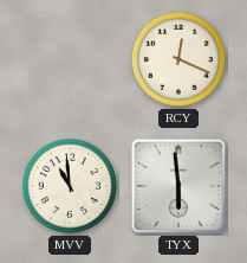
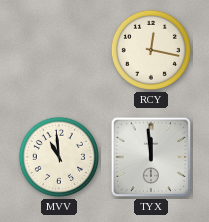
RCY: 12:19 -> 12:17
TYX: 5:59 -> 11:59
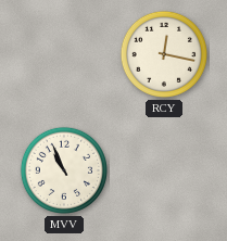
MVV: 10:59 -> 10:56
TYX: 11:59 -> none
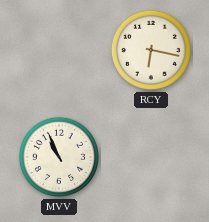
RCY: 12:17 -> 6:17
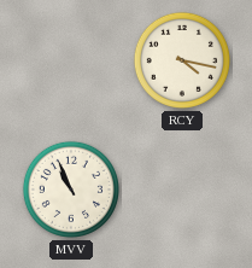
RCY: 6:17 -> 4:17
